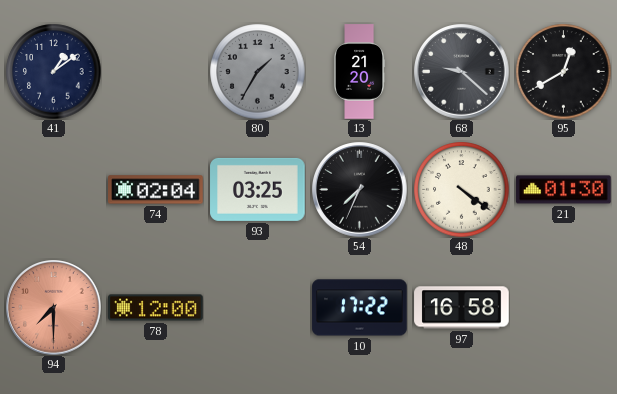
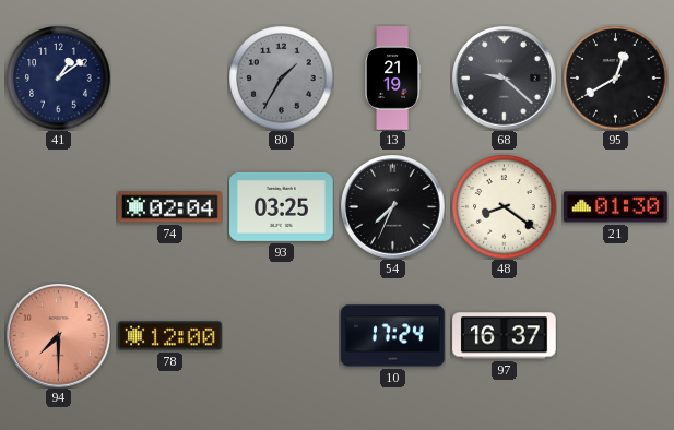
13: 21:20 -> 21:19
48: 4:21 -> 8:21
10: 17:22 -> 17:24
97: 16:58 -> 16:37
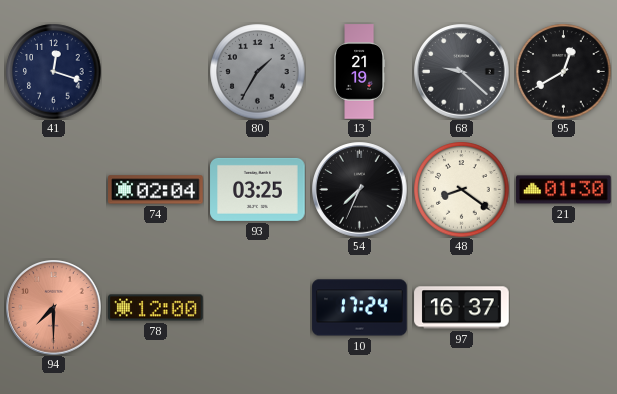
41: 1:09 -> 12:18
